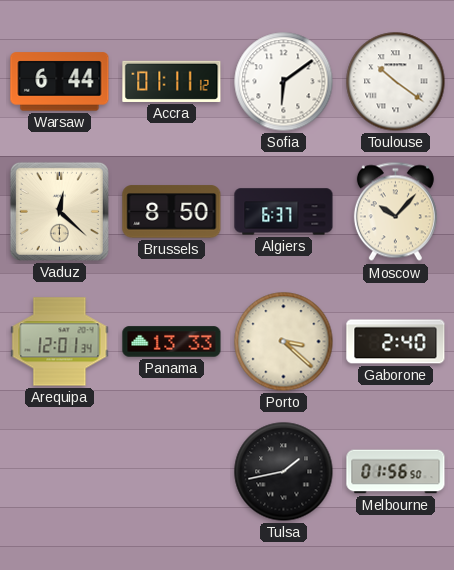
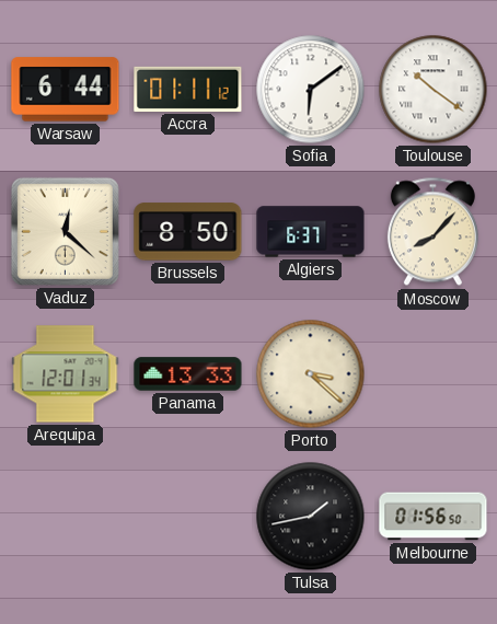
Moscow: 10:07 -> 8:07
Gaborone: 2:40 -> none
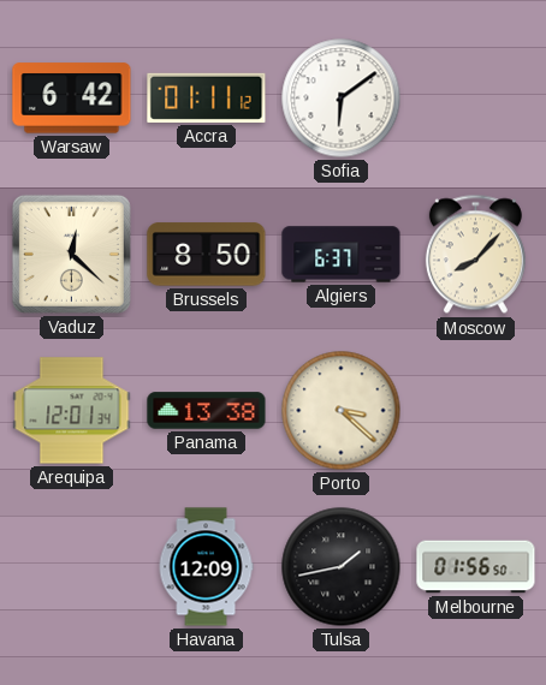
Warsaw: 6:44 -> 6:42
Toulouse: 10:21 -> none
Panama: 13:33 -> 13:38
Havana: none -> 12:09
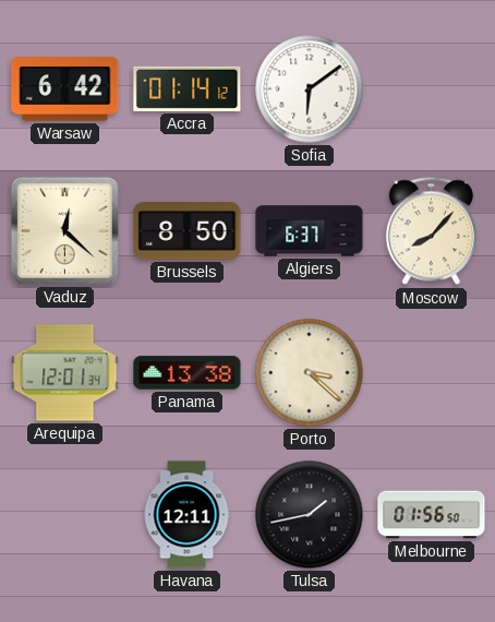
Accra: 01:11 -> 01:14
Havana: 12:09 -> 12:11
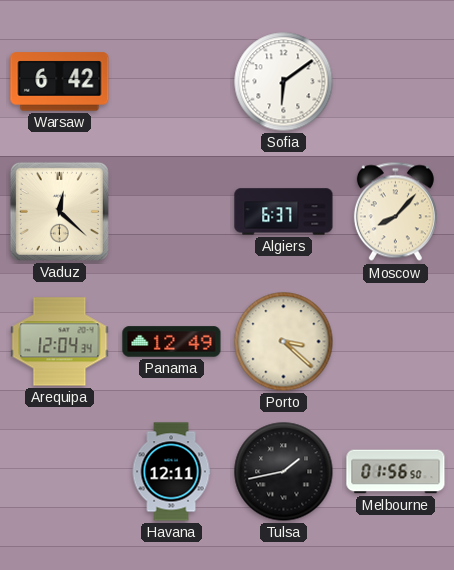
Accra: 01:14 -> none
Brussels: 8:50 -> none
Arequipa: 12:01 -> 12:04
Panama: 13:38 -> 12:49
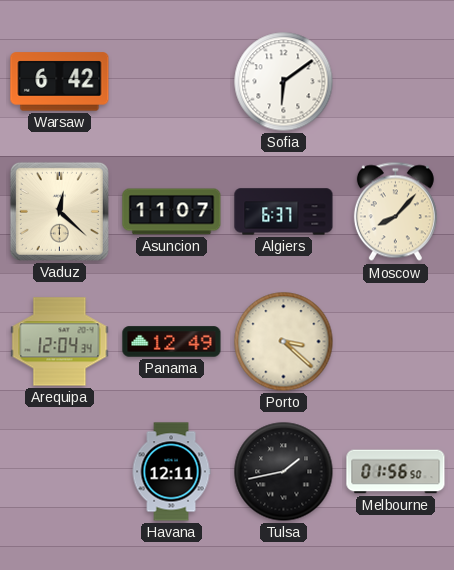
Asuncion: none -> 11:07
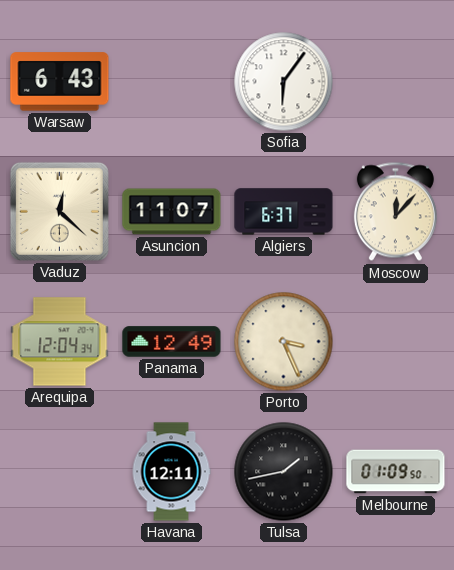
Warsaw: 6:42 -> 6:43
Sofia: 6:09 -> 6:06
Moscow: 8:07 -> 12:07
Porto: 3:22 -> 3:26
Melbourne: 01:56 -> 01:09
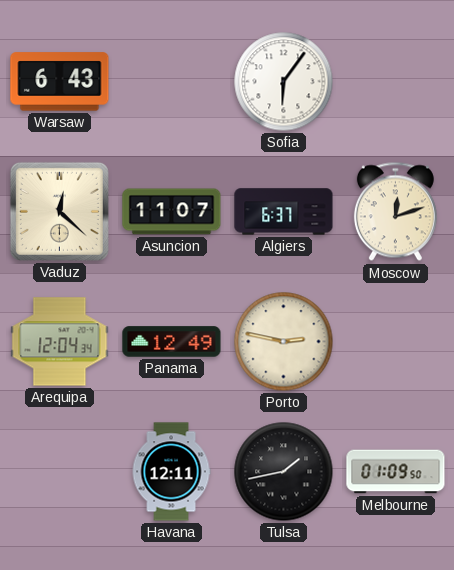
Moscow: 12:07 -> 12:12
Porto: 3:26 -> 2:47
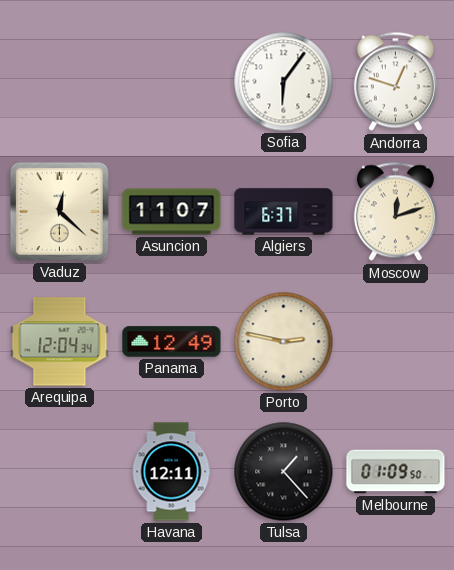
Warsaw: 6:43 -> none
Andorra: none -> 12:48
Tulsa: 1:43 -> 1:23
